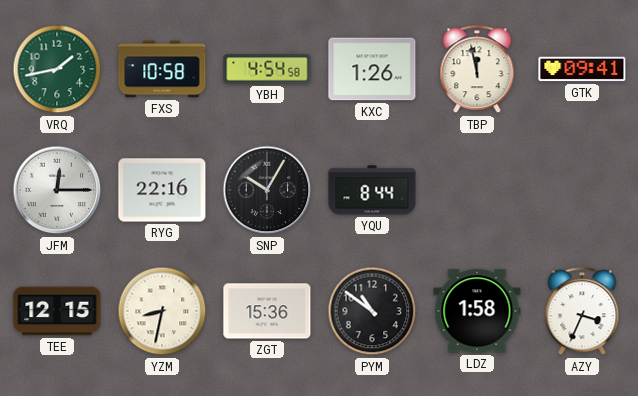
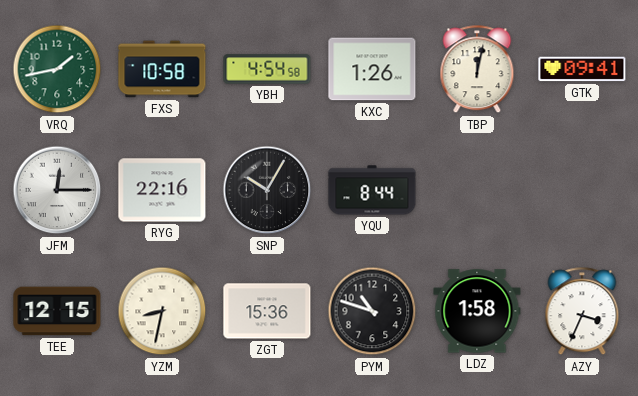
TBP: 11:58 -> 12:02
PYM: 10:51 -> 10:48
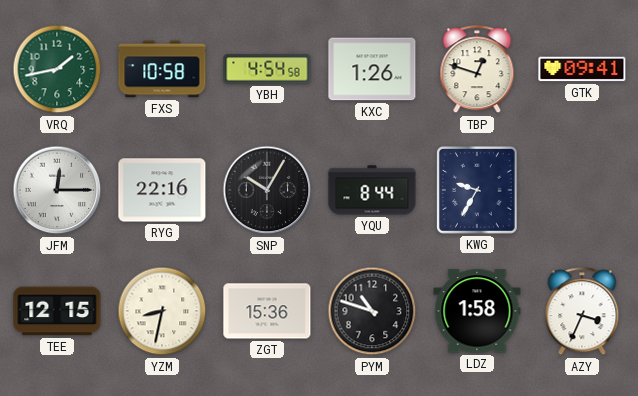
TBP: 12:02 -> 12:48
KWG: none -> 9:35
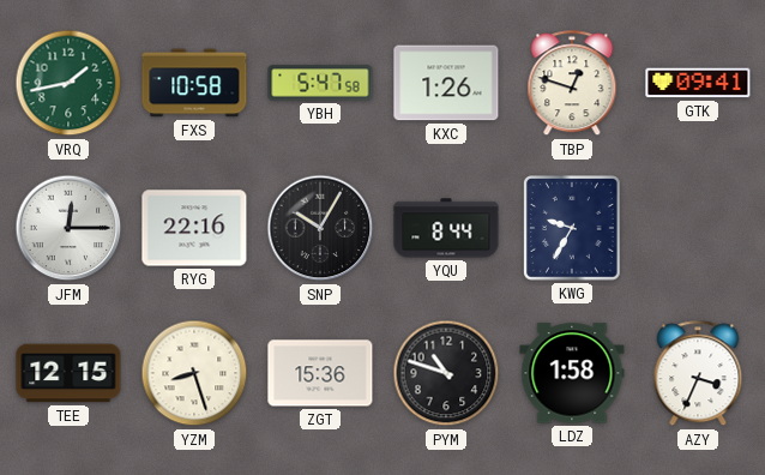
YBH: 4:54 -> 5:47
YZM: 8:32 -> 8:27
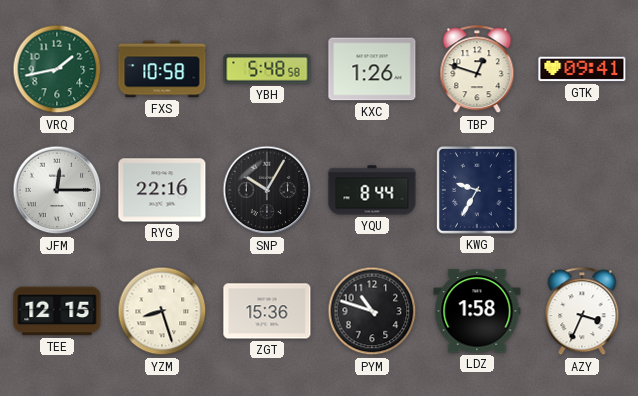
YBH: 5:47 -> 5:48
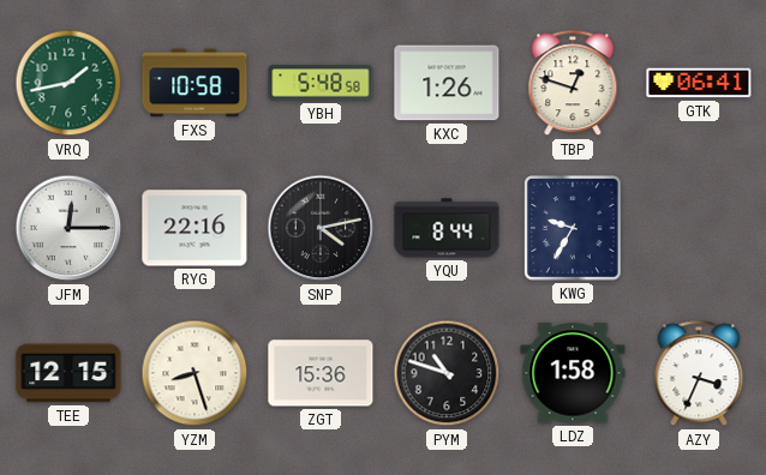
GTK: 09:41 -> 06:41
SNP: 10:05 -> 4:13
